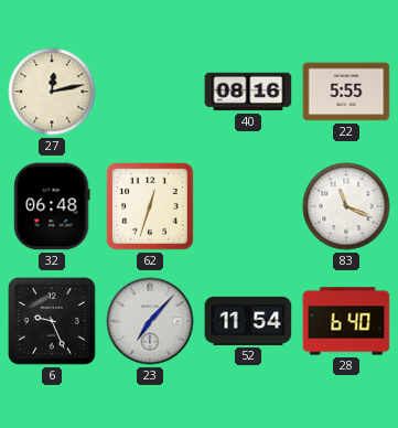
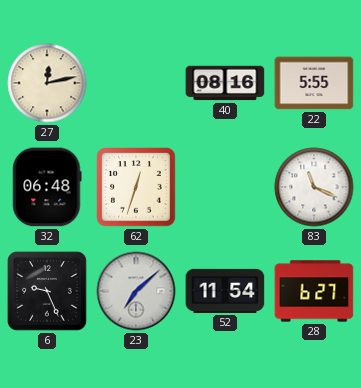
23: 7:07 -> 7:08
28: 6:40 -> 6:27
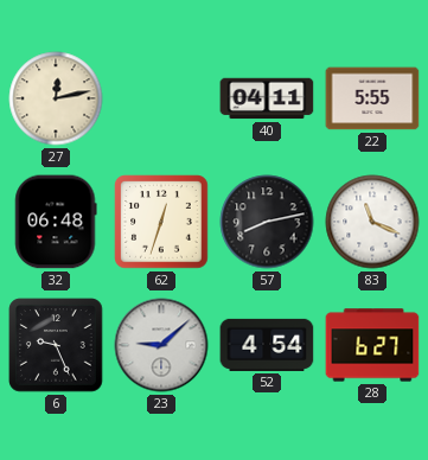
40: 08:16 -> 04:11
57: none -> 8:13
23: 7:08 -> 9:08
52: 11:54 -> 4:54
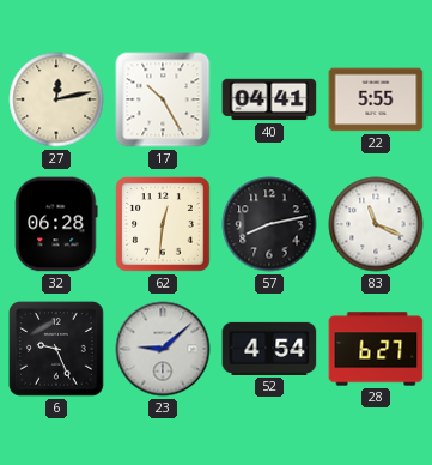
17: none -> 10:25
40: 04:11 -> 04:41
32: 06:48 -> 06:28
62: 12:33 -> 12:31
